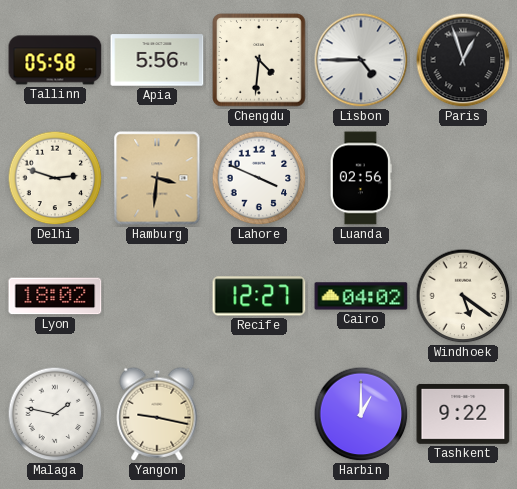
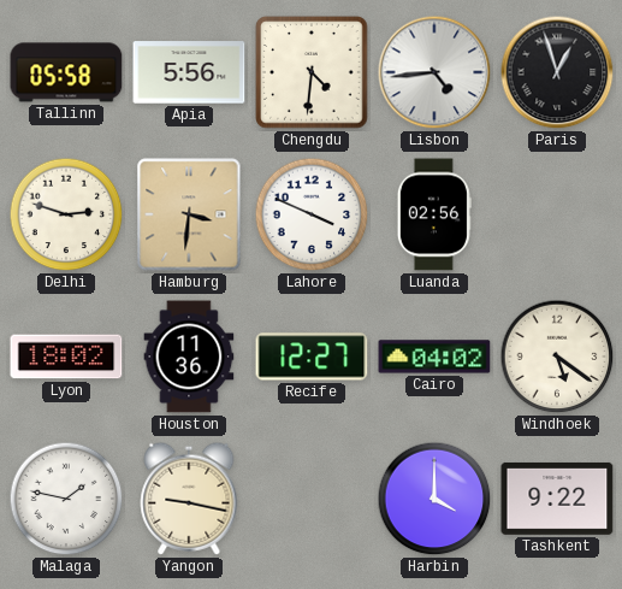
Lisbon: 4:45 -> 4:44
Houston: none -> 11:36
Harbin: 1:00 -> 4:00
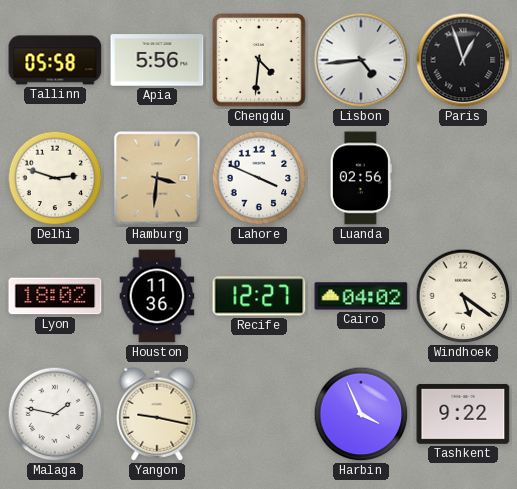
Harbin: 4:00 -> 3:56
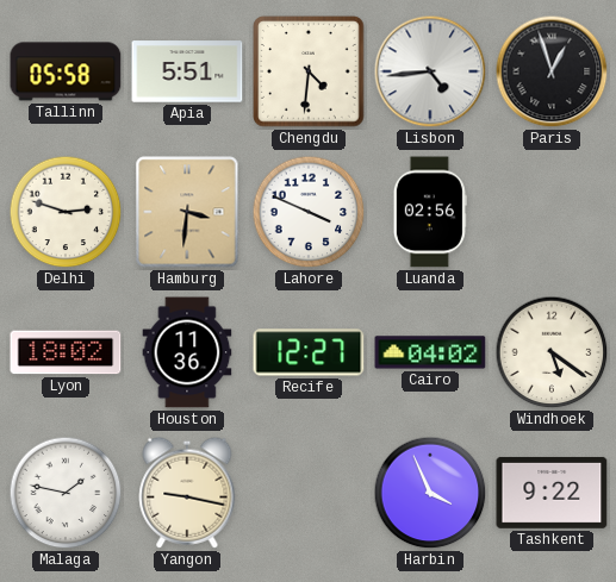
Apia: 5:56 -> 5:51
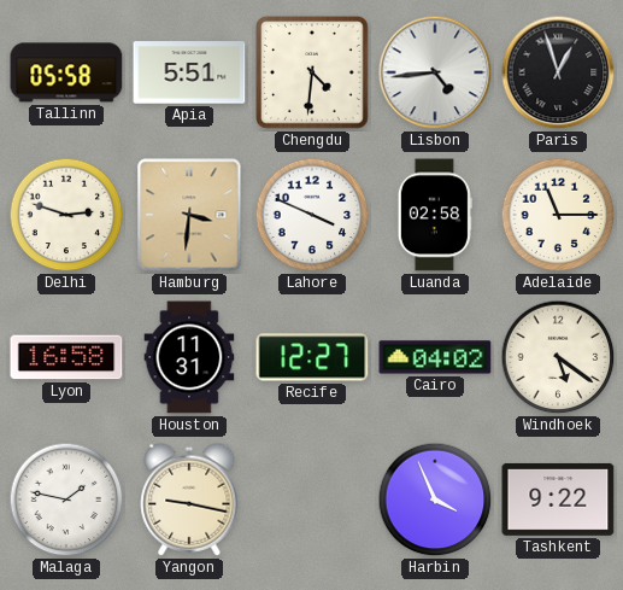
Luanda: 02:56 -> 02:58
Adelaide: none -> 11:15
Lyon: 18:02 -> 16:58
Houston: 11:36 -> 11:31
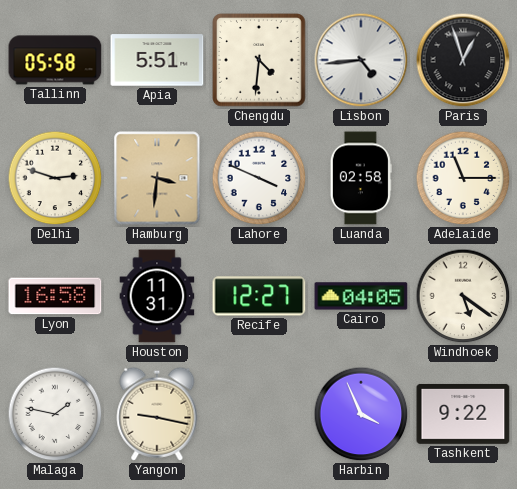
Cairo: 04:02 -> 04:05
